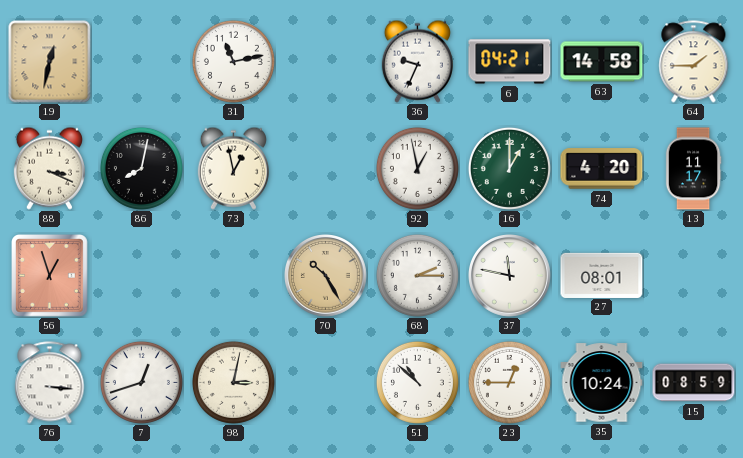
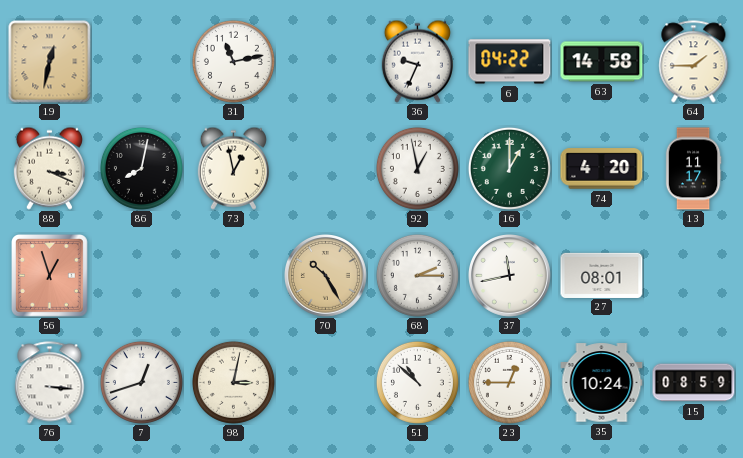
6: 04:21 -> 04:22
37: 11:47 -> 11:43
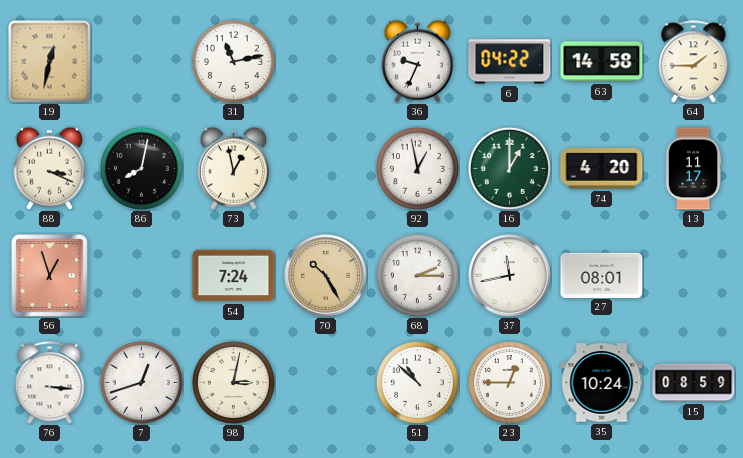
54: none -> 7:24
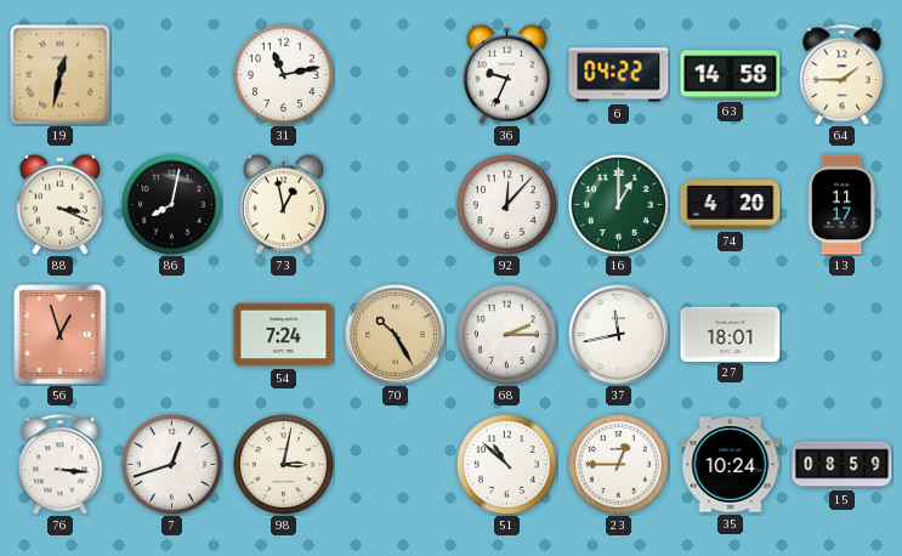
92: 12:58 -> 12:07
27: 08:01 -> 18:01
